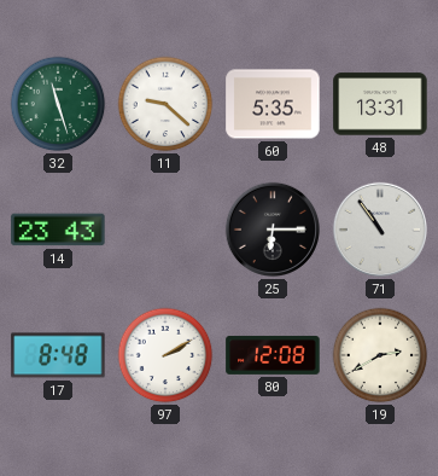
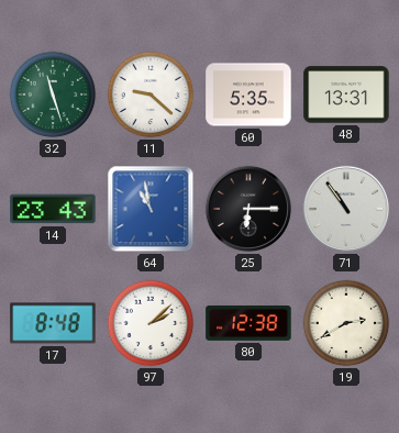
64: none -> 10:58
97: 2:10 -> 2:08
80: 12:08 -> 12:38
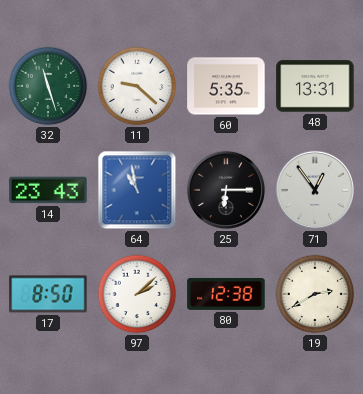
71: 10:54 -> 12:54
17: 8:48 -> 8:50
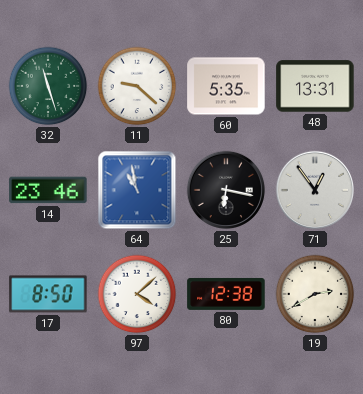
14: 23:43 -> 23:46
25: 6:15 -> 6:17
97: 2:08 -> 4:08
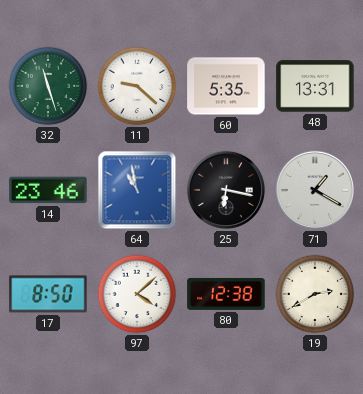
71: 12:54 -> 1:20
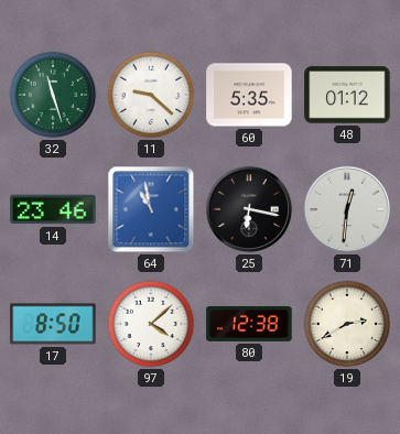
48: 13:31 -> 01:12
71: 1:20 -> 12:31
